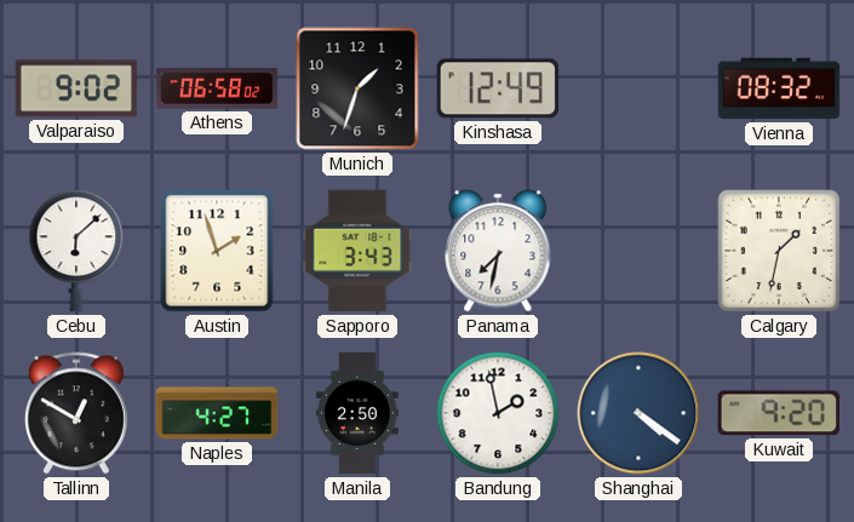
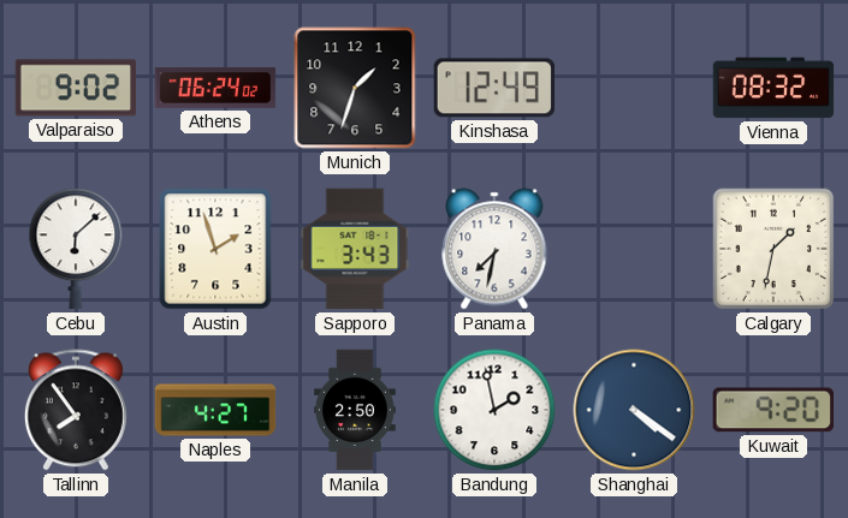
Athens: 06:58 -> 06:24
Tallinn: 12:50 -> 7:54
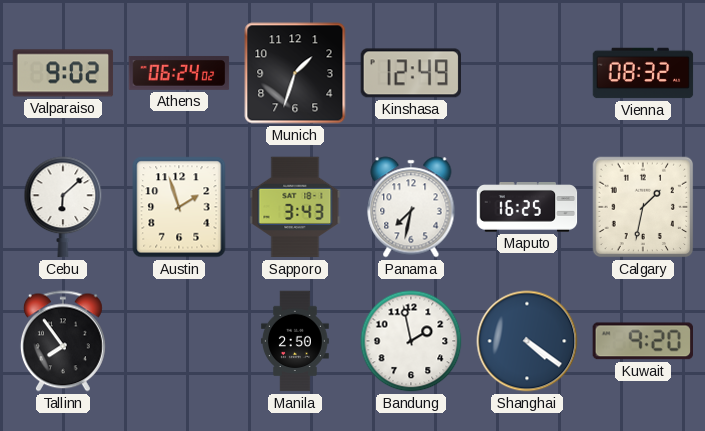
Maputo: none -> 16:25
Naples: 4:27 -> none
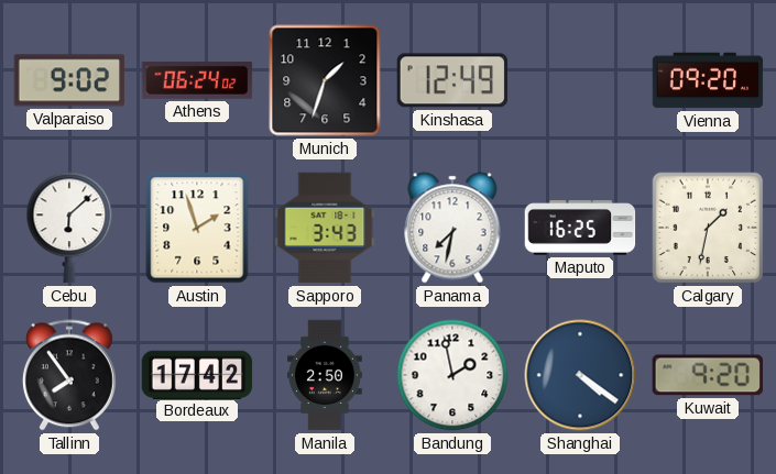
Vienna: 08:32 -> 09:20
Bordeaux: none -> 17:42
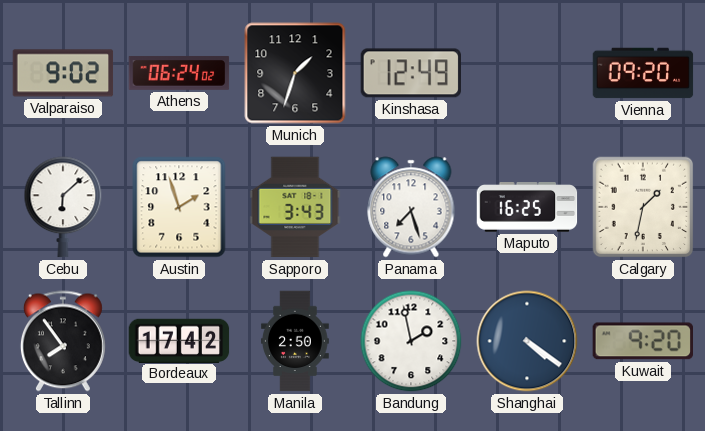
Panama: 7:32 -> 7:27
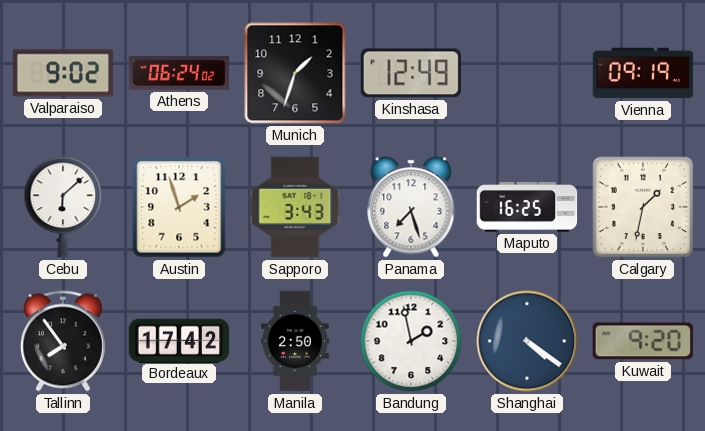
Vienna: 09:20 -> 09:19
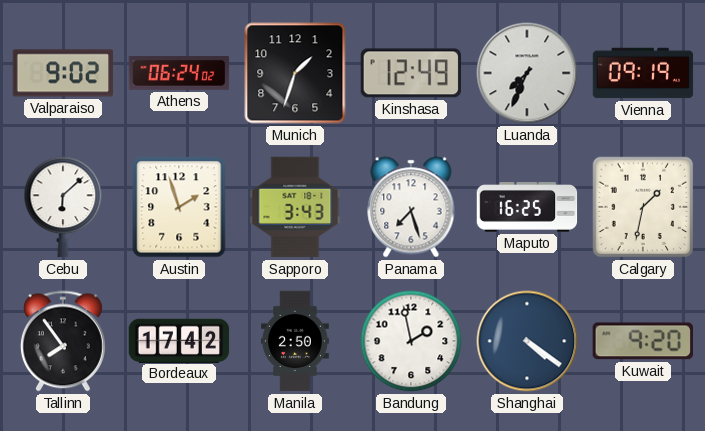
Luanda: none -> 7:34
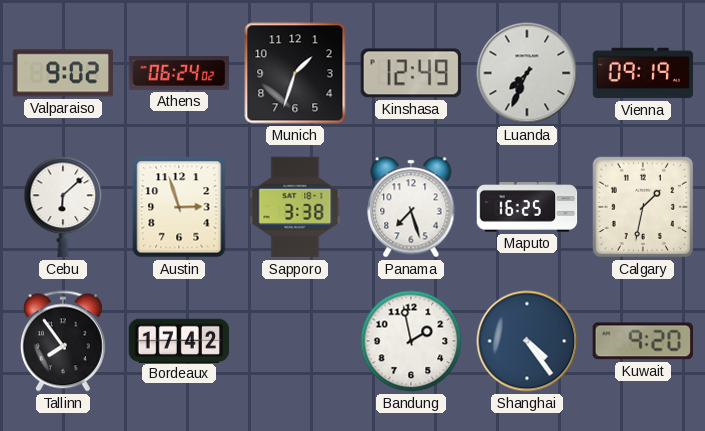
Austin: 1:57 -> 2:57
Sapporo: 3:43 -> 3:38
Manila: 2:50 -> none
Shanghai: 4:21 -> 4:24
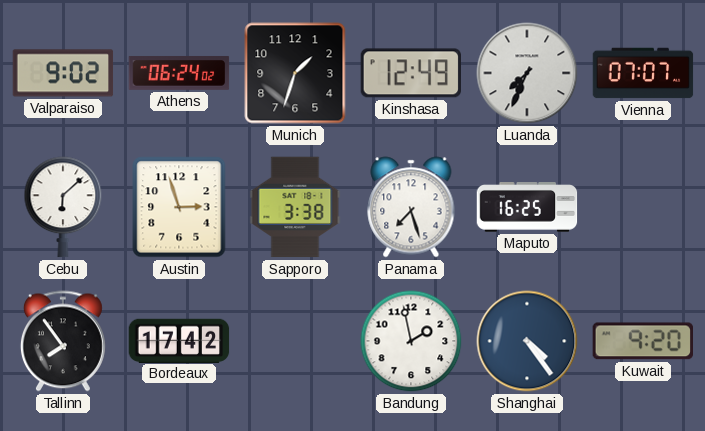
Vienna: 09:19 -> 07:07
Calgary: 1:32 -> none
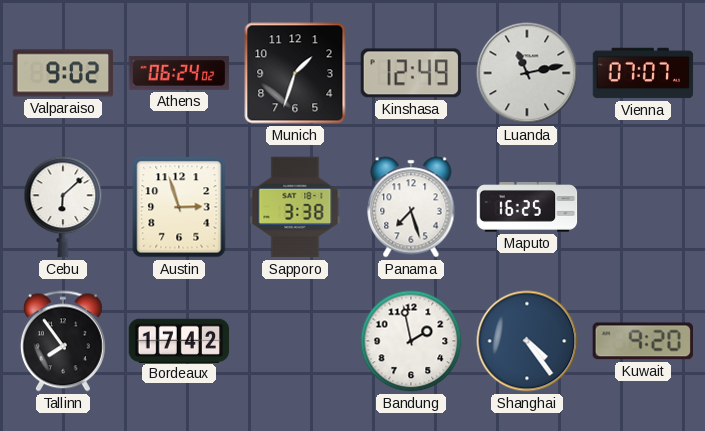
Luanda: 7:34 -> 11:13
